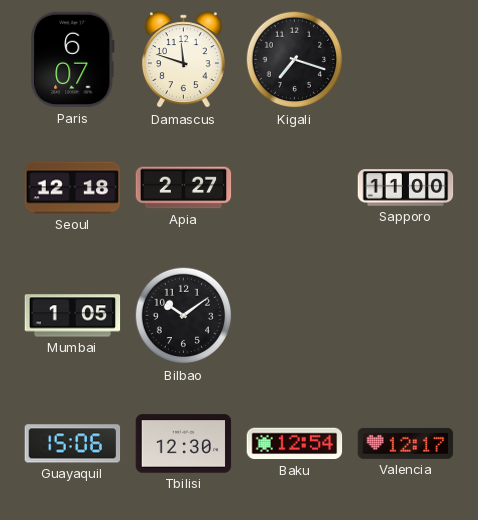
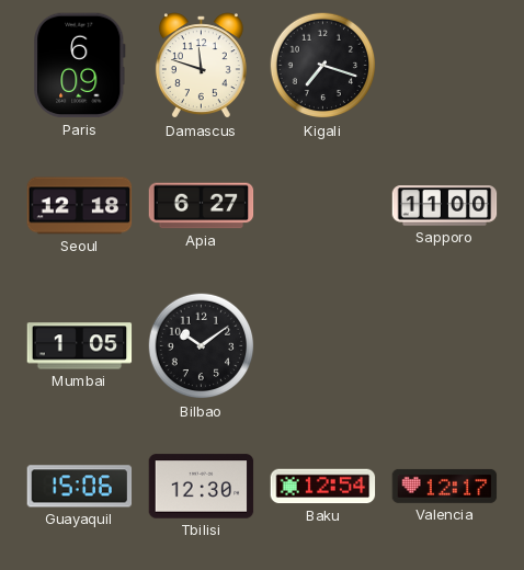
Paris: 6:07 -> 6:09
Apia: 2:27 -> 6:27
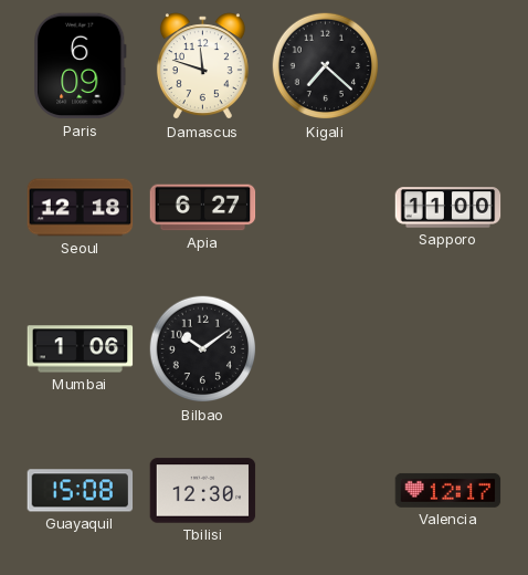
Kigali: 7:18 -> 7:22
Mumbai: 1:05 -> 1:06
Guayaquil: 15:06 -> 15:08
Baku: 12:54 -> none
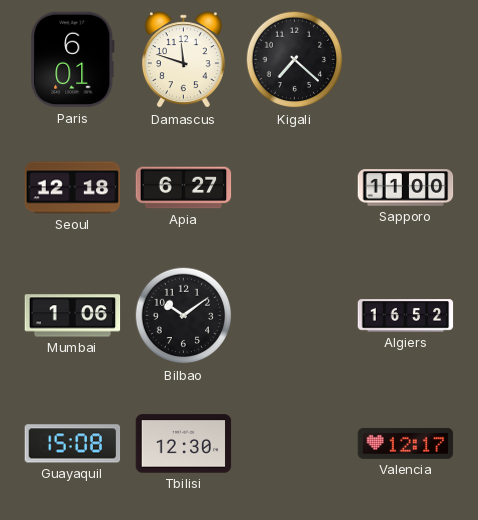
Paris: 6:09 -> 6:01
Algiers: none -> 16:52
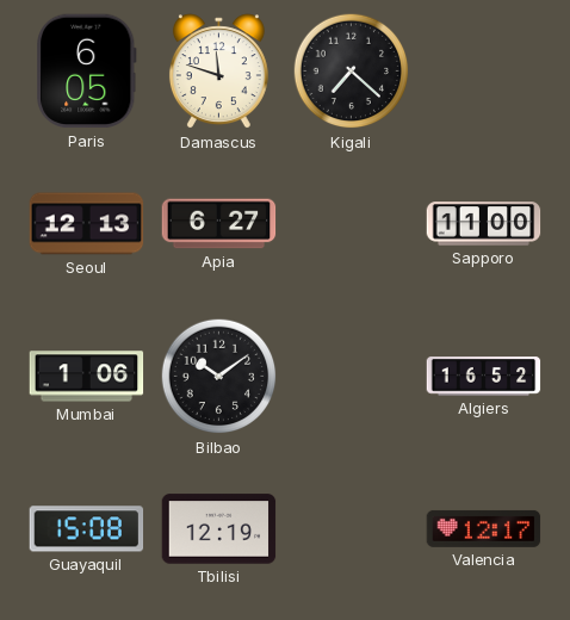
Paris: 6:01 -> 6:05
Seoul: 12:18 -> 12:13
Tbilisi: 12:30 -> 12:19
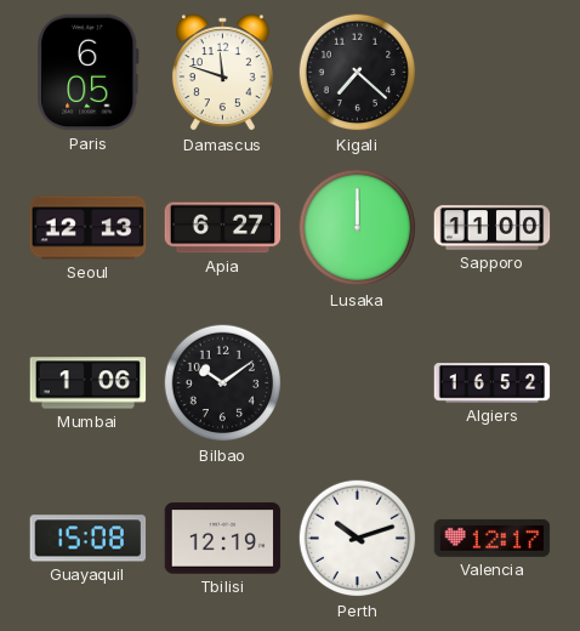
Lusaka: none -> 12:00
Perth: none -> 10:12
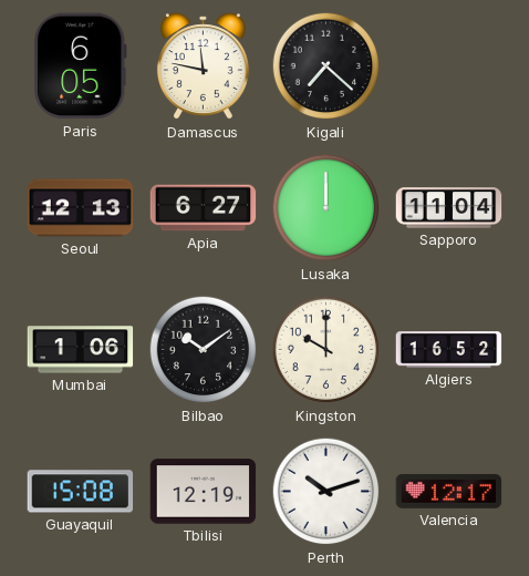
Damascus: 11:48 -> 11:47
Sapporo: 11:00 -> 11:04
Kingston: none -> 10:00
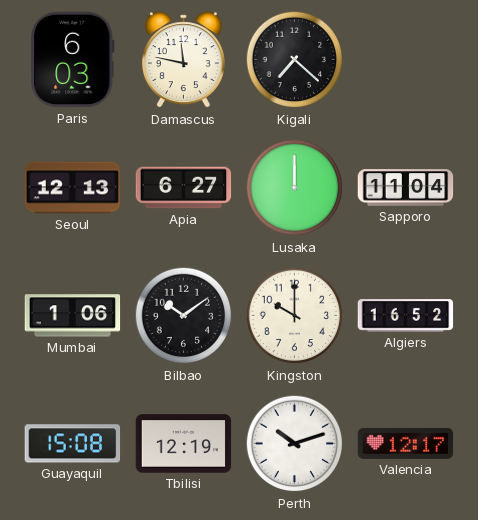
Paris: 6:05 -> 6:03
